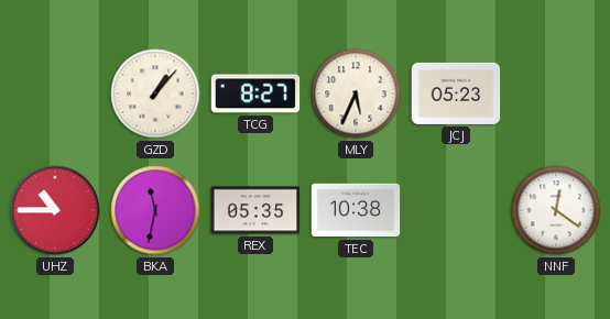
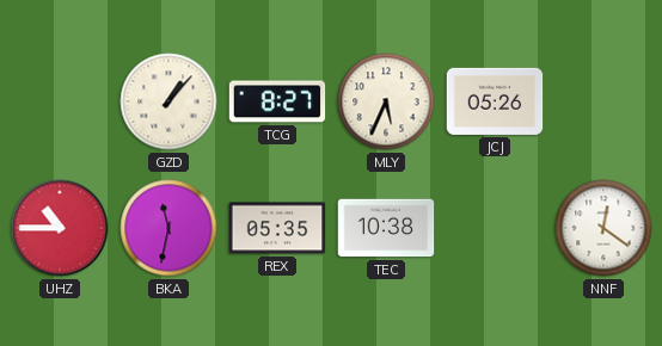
JCJ: 05:23 -> 05:26
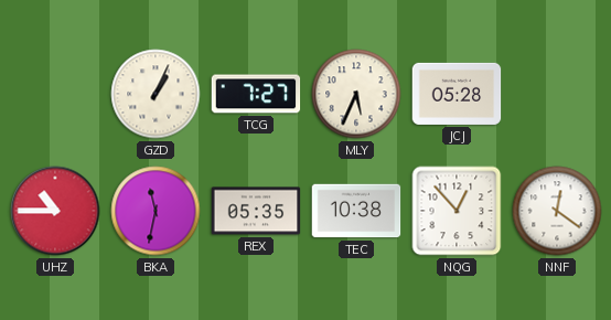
GZD: 1:07 -> 1:04
TCG: 8:27 -> 7:27
JCJ: 05:26 -> 05:28
NQG: none -> 12:53
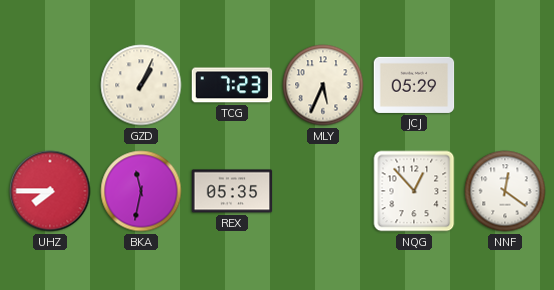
TCG: 7:27 -> 7:23
JCJ: 05:28 -> 05:29
UHZ: 10:45 -> 7:45
TEC: 10:38 -> none
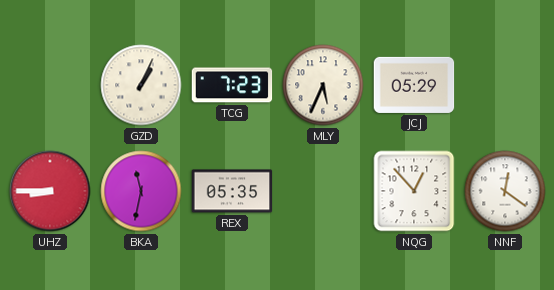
UHZ: 7:45 -> 8:45
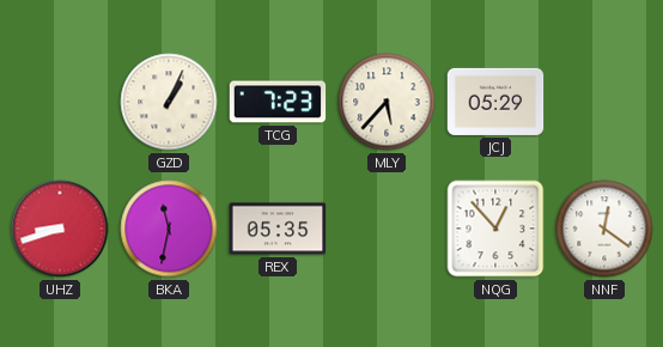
MLY: 5:34 -> 5:37
UHZ: 8:45 -> 8:42
